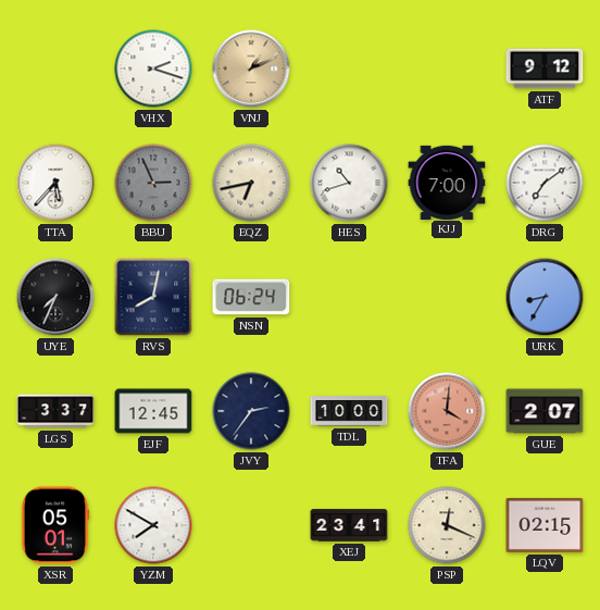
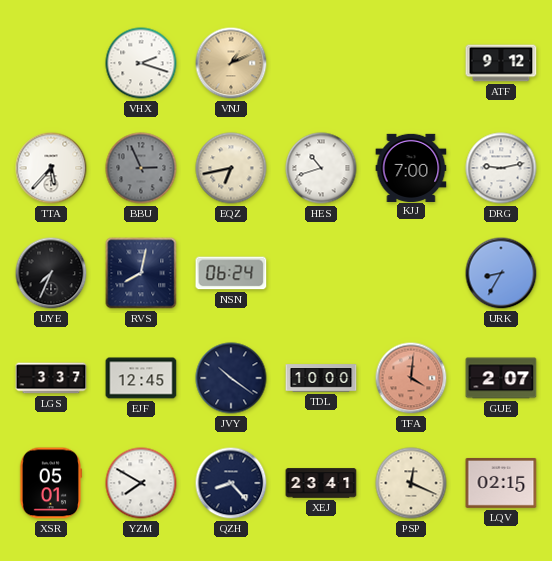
DRG: 7:09 -> 9:13
JVY: 2:36 -> 10:21
QZH: none -> 8:23
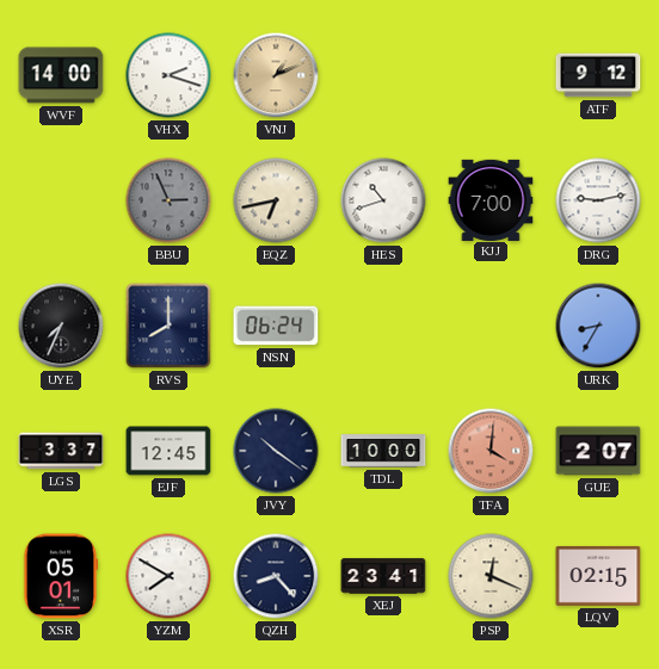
WVF: none -> 14:00
TTA: 5:37 -> none
RVS: 8:02 -> 8:00
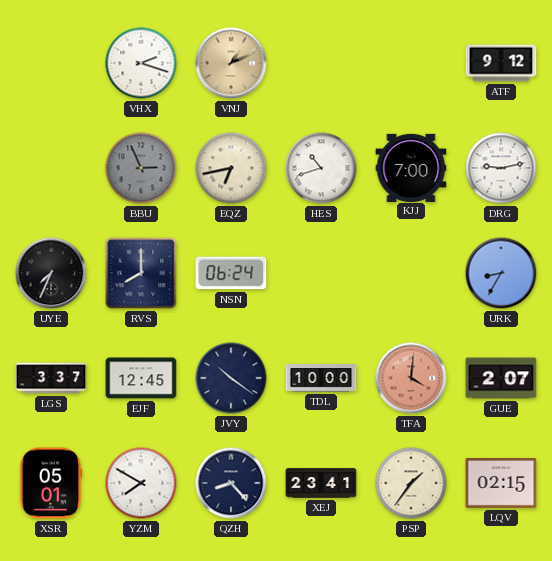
WVF: 14:00 -> none
PSP: 12:19 -> 1:36
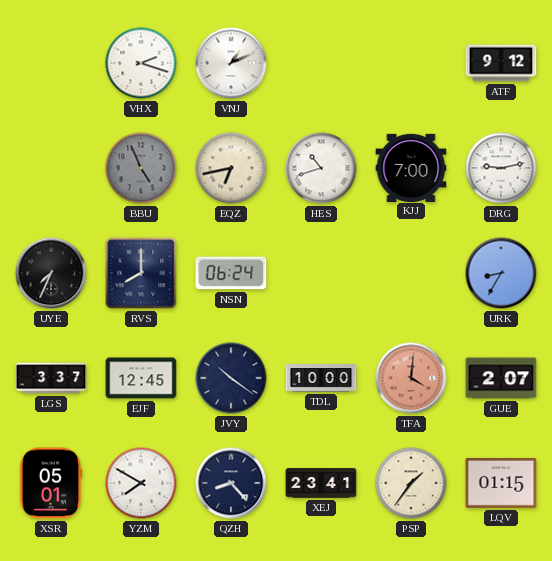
VNJ dial: champagne -> white
BBU: 2:56 -> 4:56
LQV: 02:15 -> 01:15
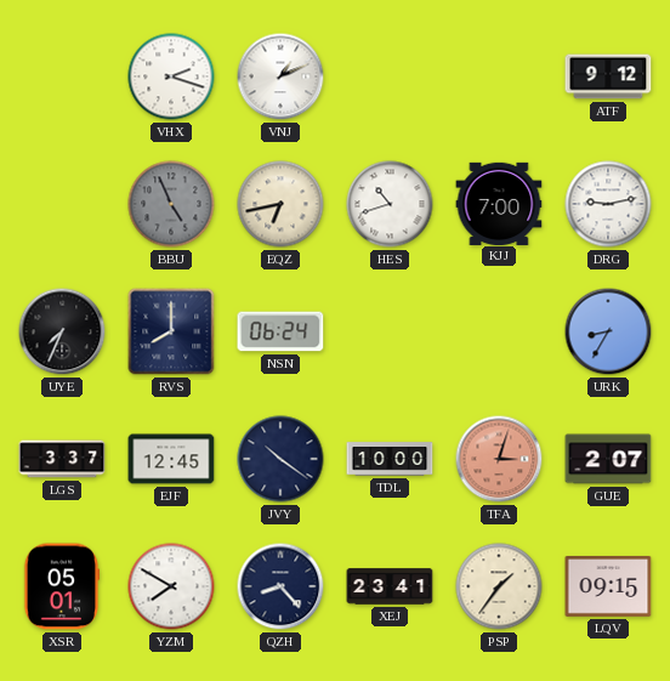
TFA: 4:01 -> 3:03
LQV: 01:15 -> 09:15
